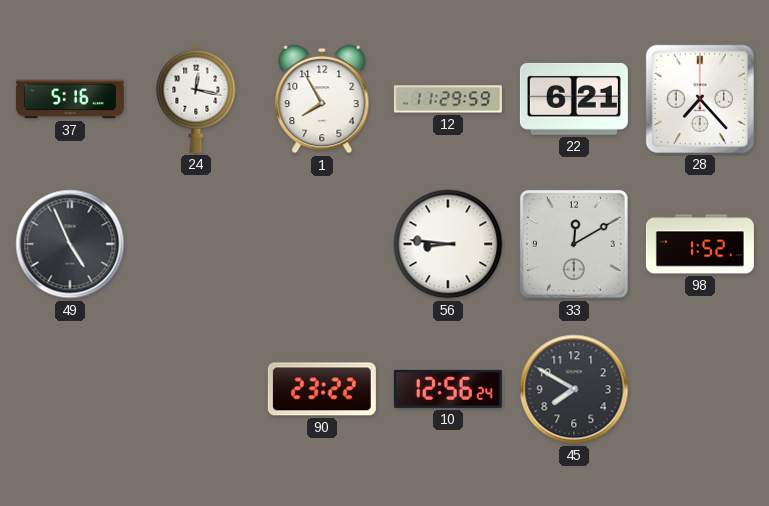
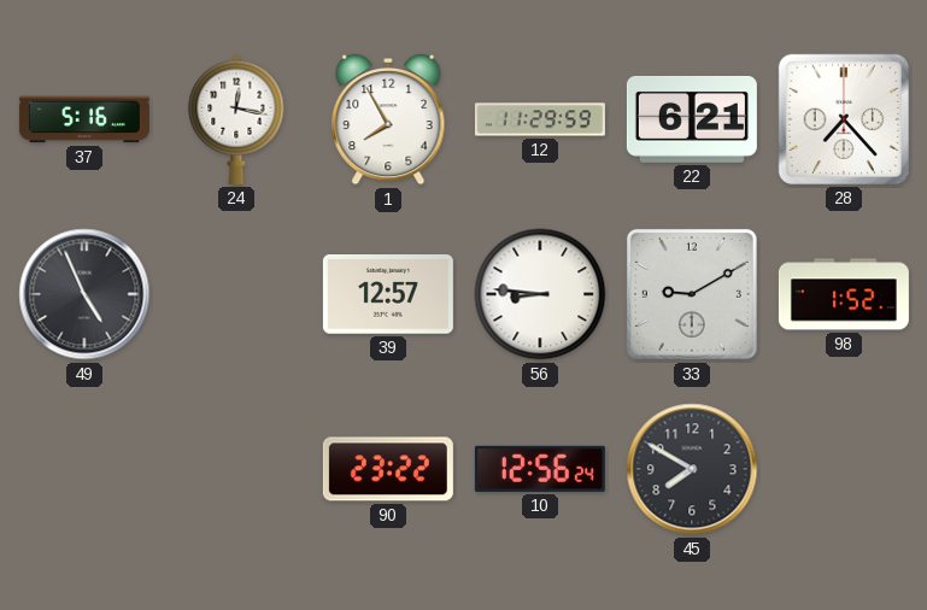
39: none -> 12:57
33: 12:10 -> 9:10
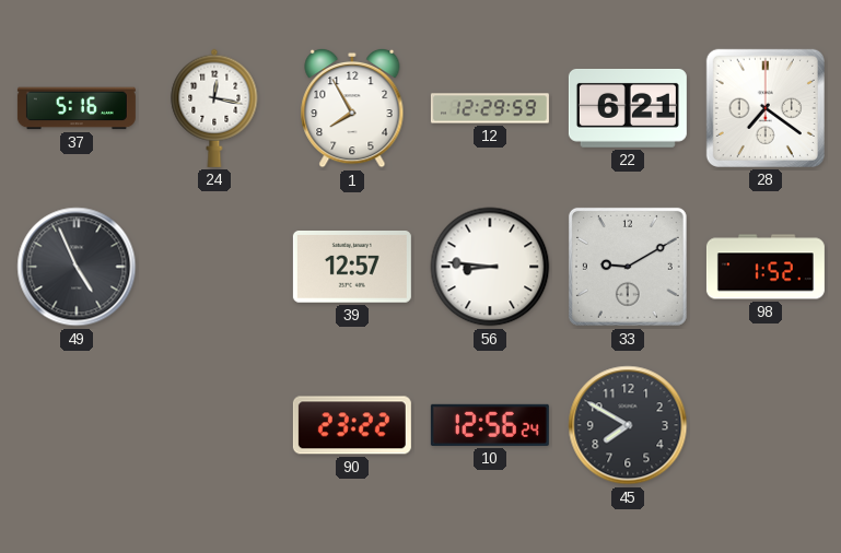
12: 11:29 -> 12:29
28: 7:23 -> 7:21
